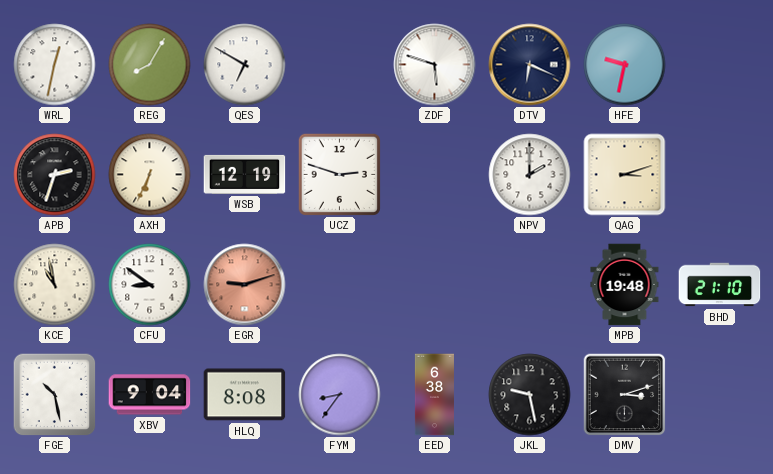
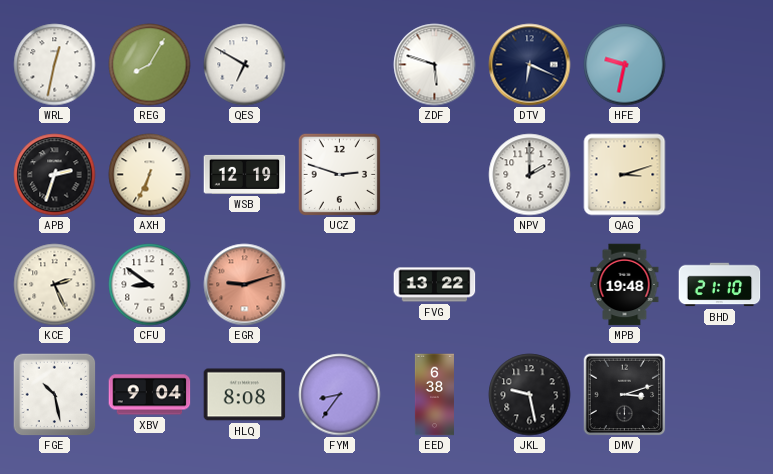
KCE: 10:58 -> 2:26
FVG: none -> 13:22
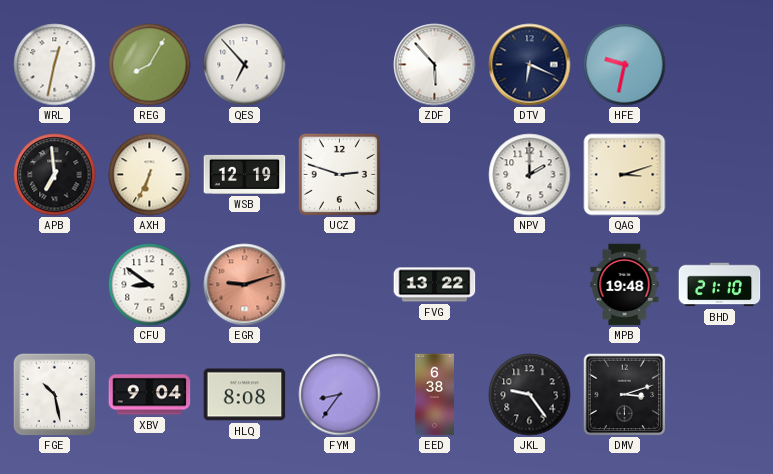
QES: 6:50 -> 6:53
ZDF: 5:48 -> 5:53
APB: 2:33 -> 6:59
KCE: 2:26 -> none
JKL: 9:28 -> 9:24
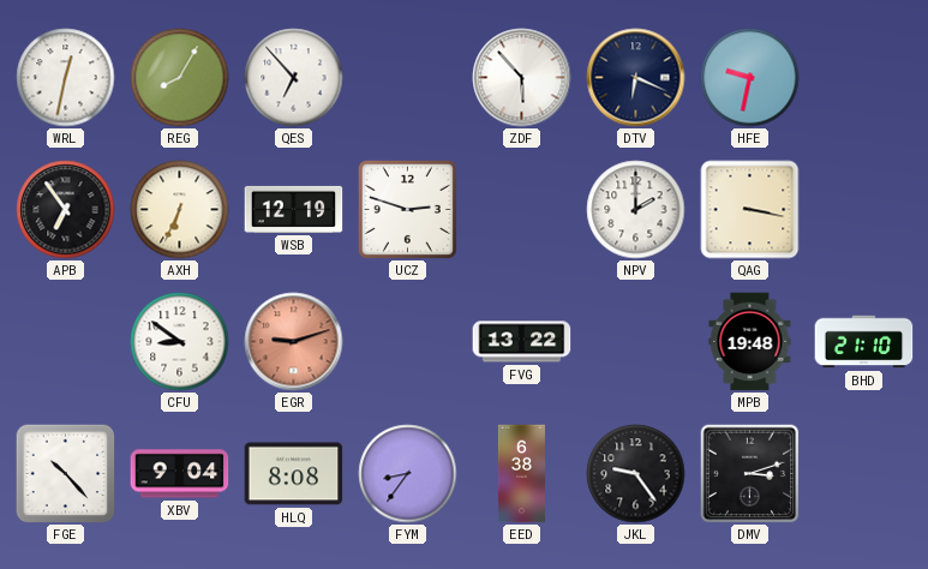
APB: 6:59 -> 6:54
QAG: 3:12 -> 3:17
FGE: 10:28 -> 10:23
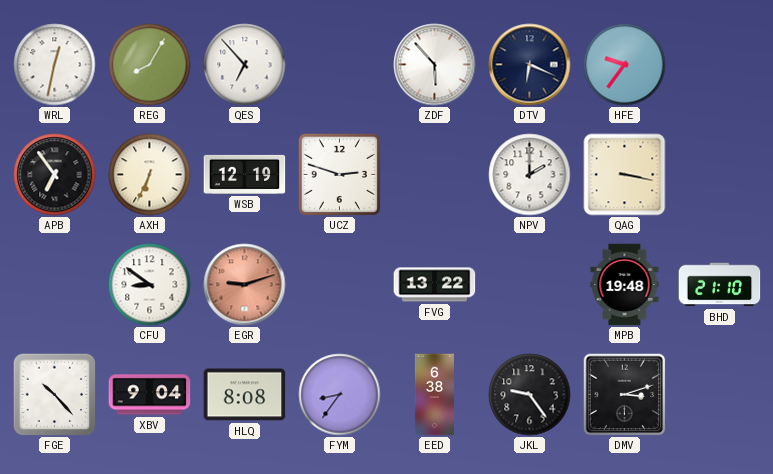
HFE: 9:32 -> 9:36
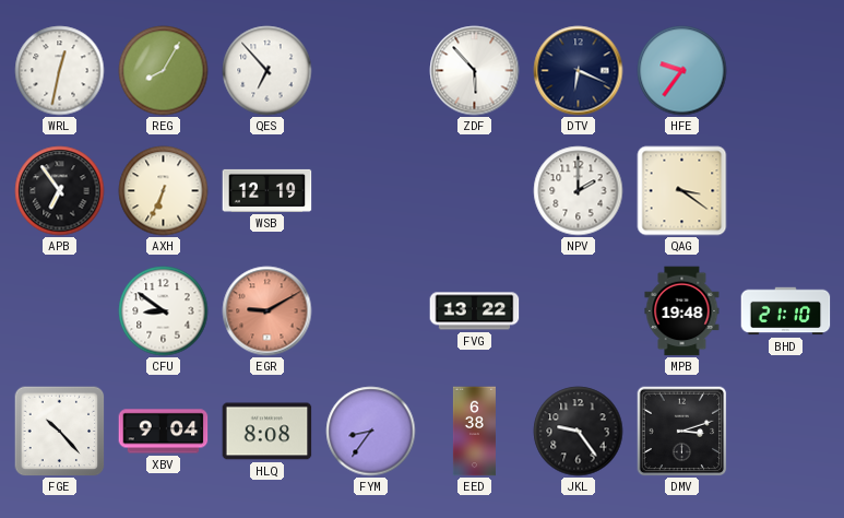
UCZ: 2:48 -> none
QAG: 3:17 -> 3:21
EGR: 9:12 -> 9:10
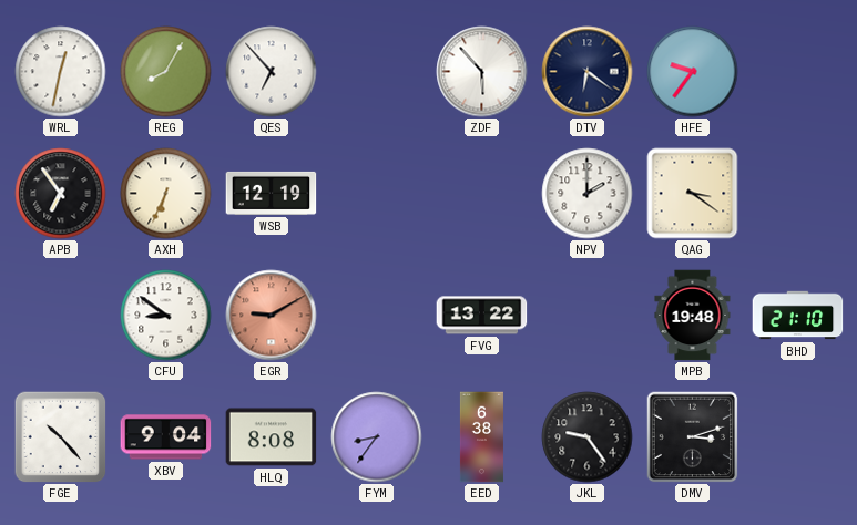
DTV: 6:19 -> 6:21
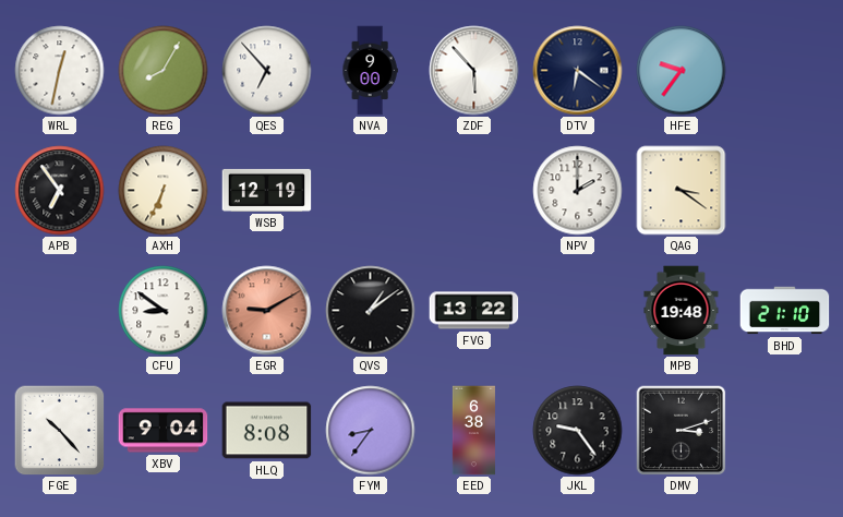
NVA: none -> 9:00
QVS: none -> 1:09
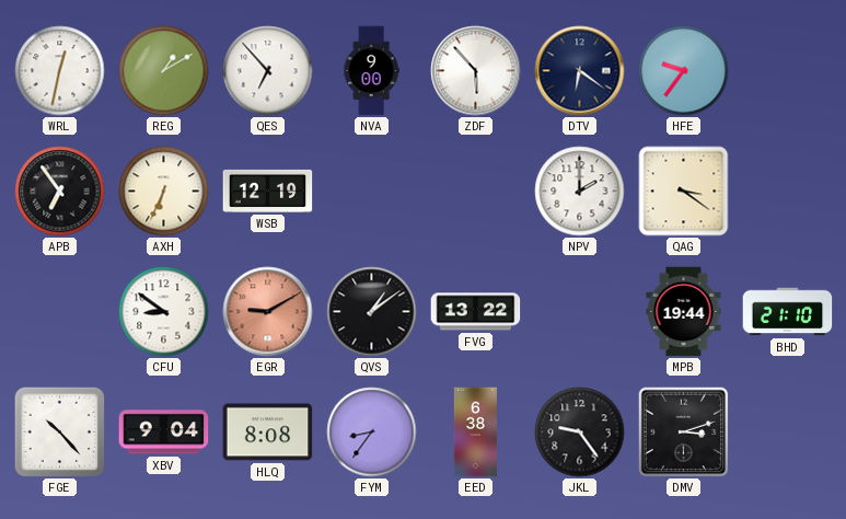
REG: 8:05 -> 1:10
MPB: 19:48 -> 19:44
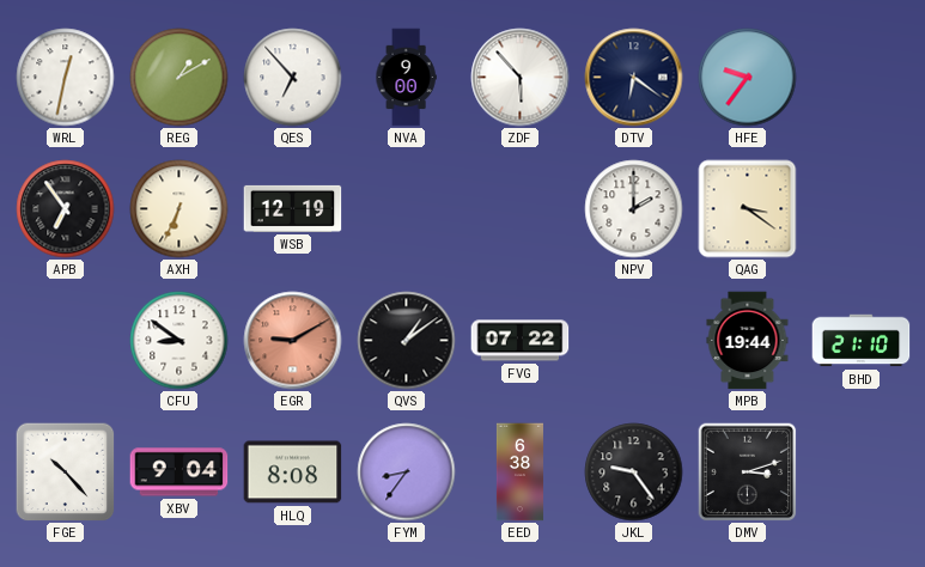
FVG: 13:22 -> 07:22
